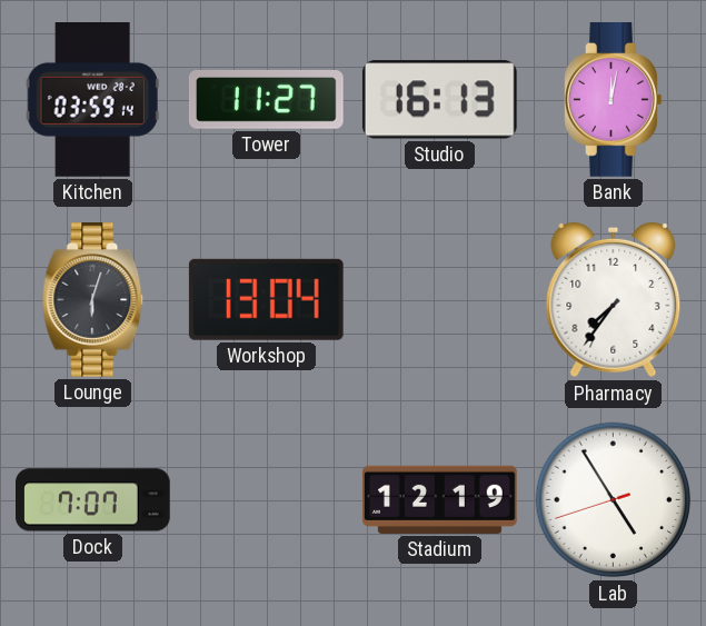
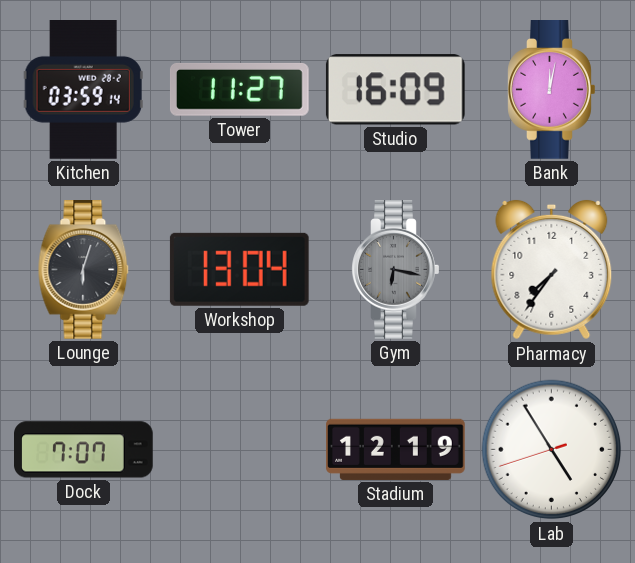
Studio: 16:13 -> 16:09
Gym: none -> 6:17
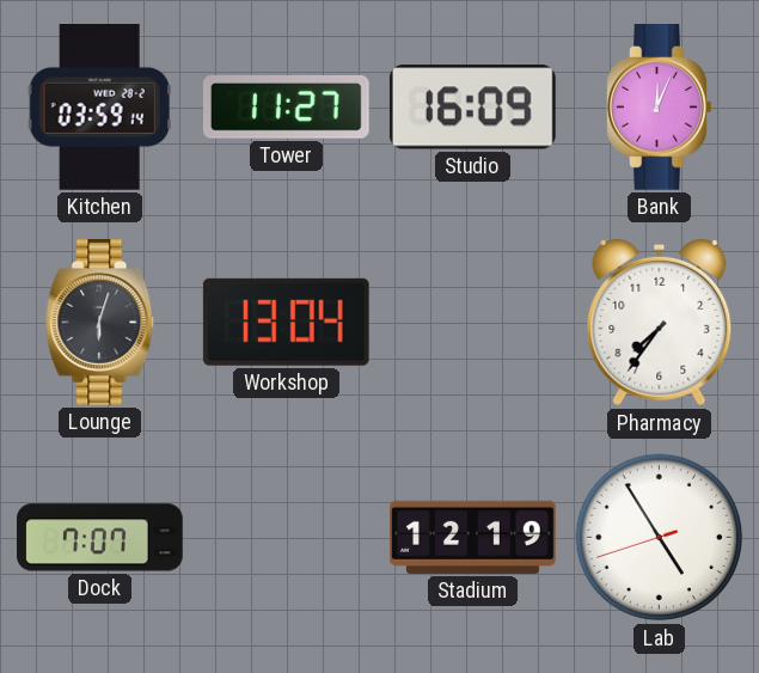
Bank: 12:02 -> 12:04
Gym: 6:17 -> none
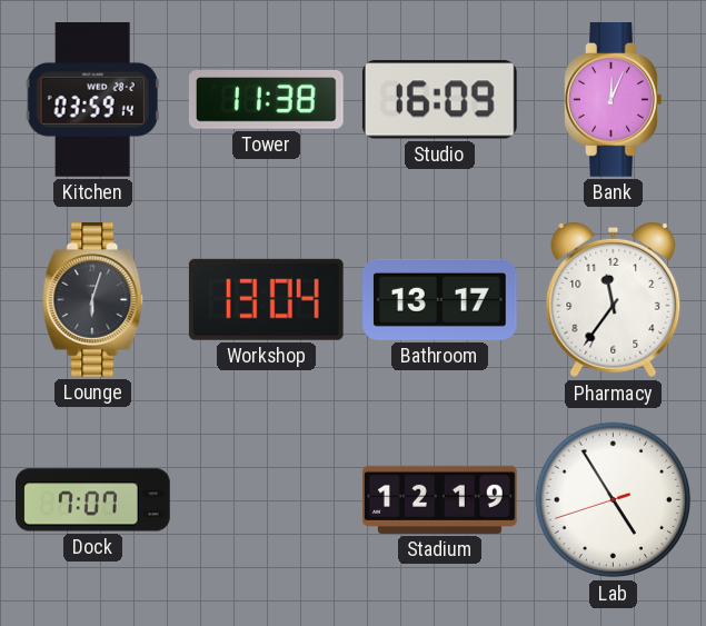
Tower: 11:27 -> 11:38
Bathroom: none -> 13:17
Pharmacy: 7:36 -> 11:36
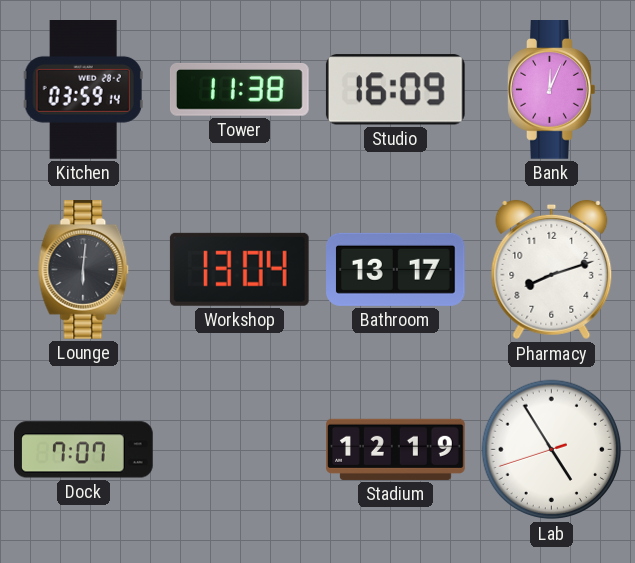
Lounge: 6:03 -> 6:01
Pharmacy: 11:36 -> 8:12
